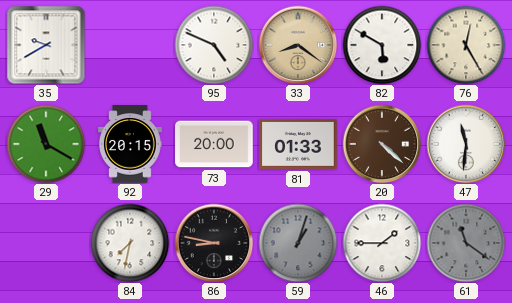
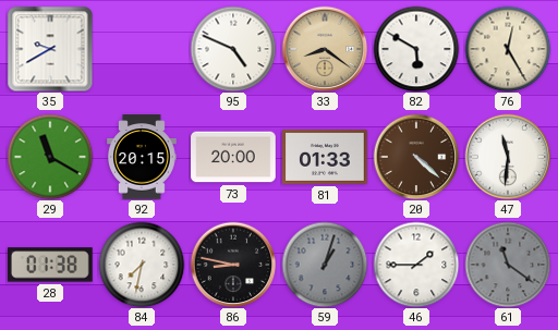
28: none -> 01:38
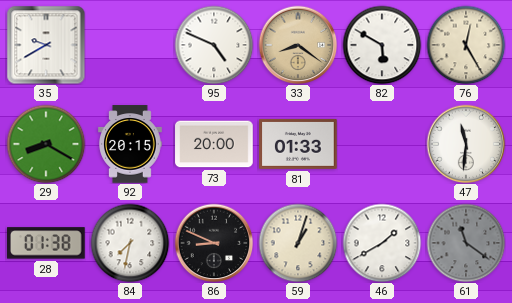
29: 11:20 -> 8:20
20: 4:22 -> none
86: 8:47 -> 8:49
59 dial: grey -> cream
46: 1:45 -> 1:40
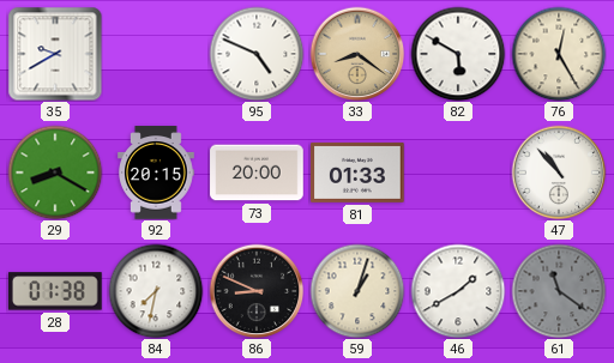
47: 11:31 -> 10:53
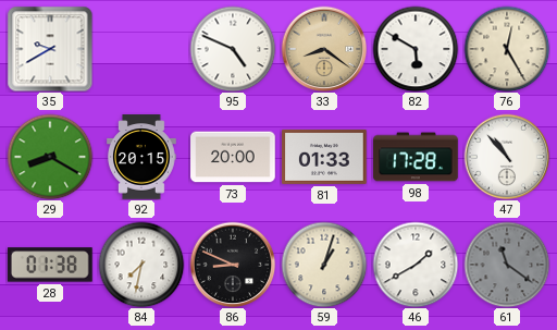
98: none -> 17:28
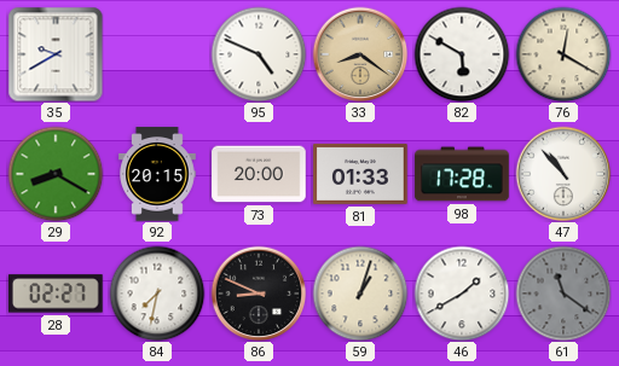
76: 12:25 -> 12:20
28: 01:38 -> 02:27
